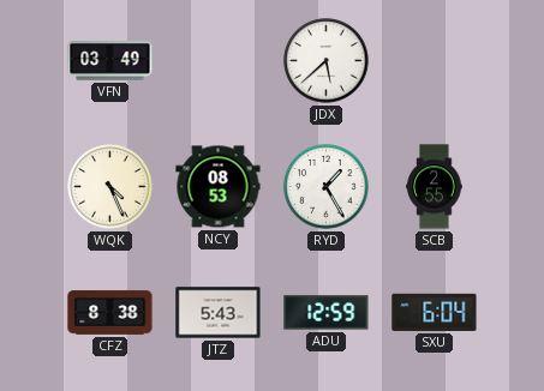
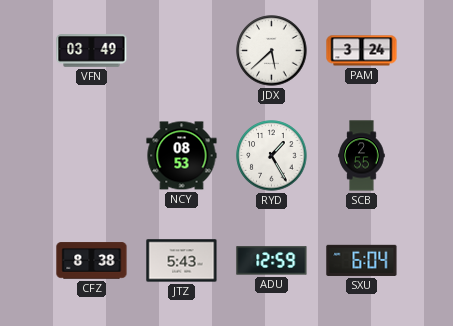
PAM: none -> 3:24
WQK: 4:26 -> none
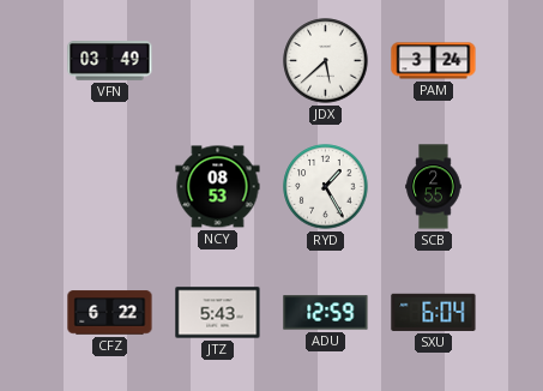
CFZ: 8:38 -> 6:22
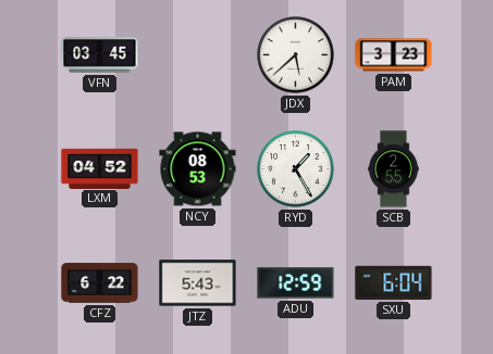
VFN: 03:49 -> 03:45
PAM: 3:24 -> 3:23
LXM: none -> 04:52
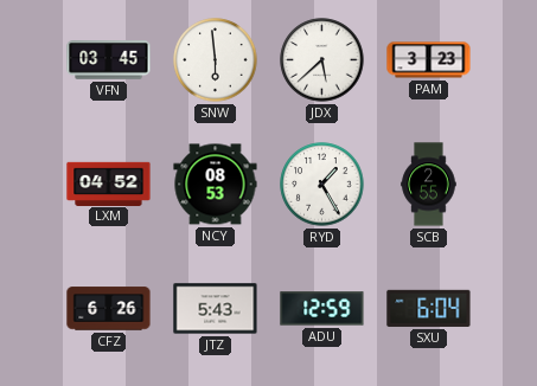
SNW: none -> 5:59
CFZ: 6:22 -> 6:26
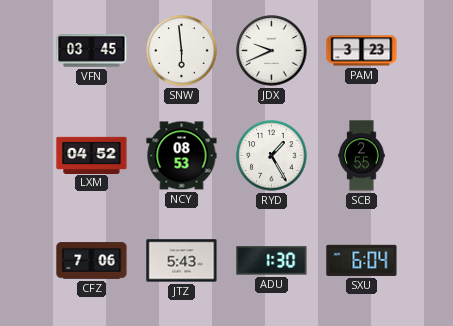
JDX: 5:38 -> 9:41
CFZ: 6:26 -> 7:06
ADU: 12:59 -> 1:30
